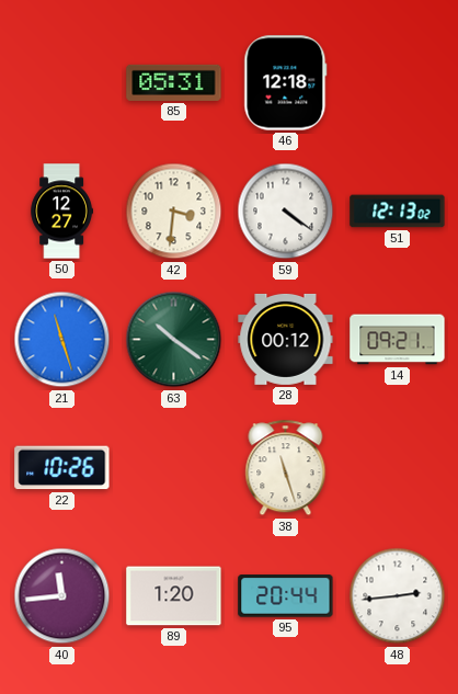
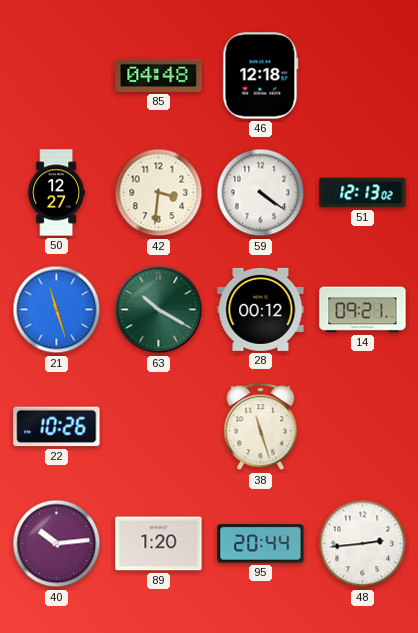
85: 05:31 -> 04:48
63: 10:21 -> 10:20
40: 11:44 -> 10:14
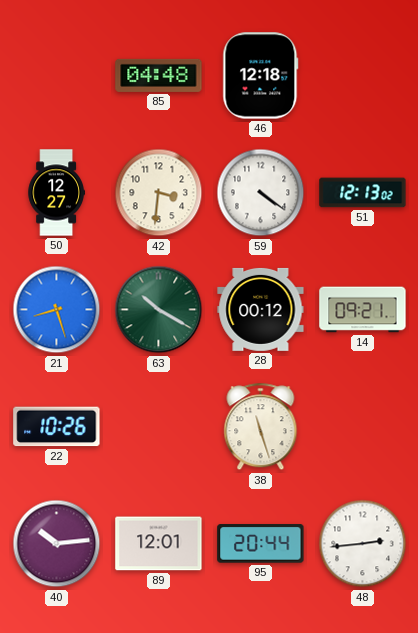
21: 11:27 -> 8:27
89: 1:20 -> 12:01
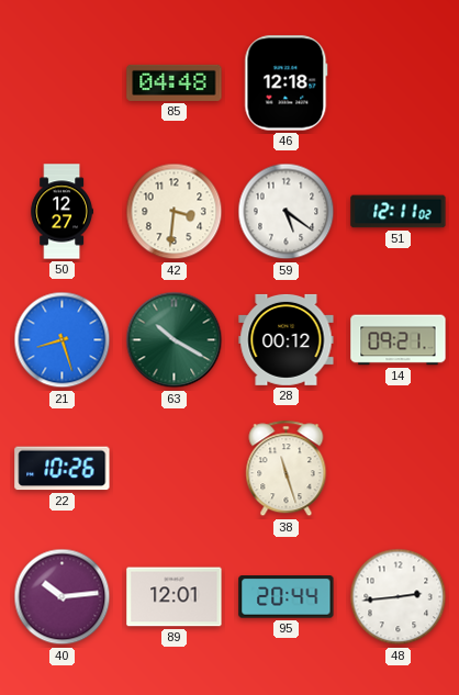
59: 4:21 -> 5:21
51: 12:13 -> 12:11
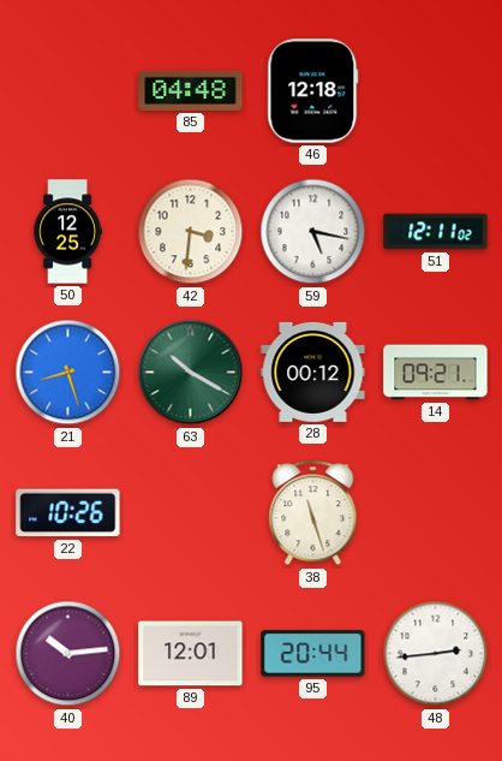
50: 12:27 -> 12:25
59: 5:21 -> 5:17
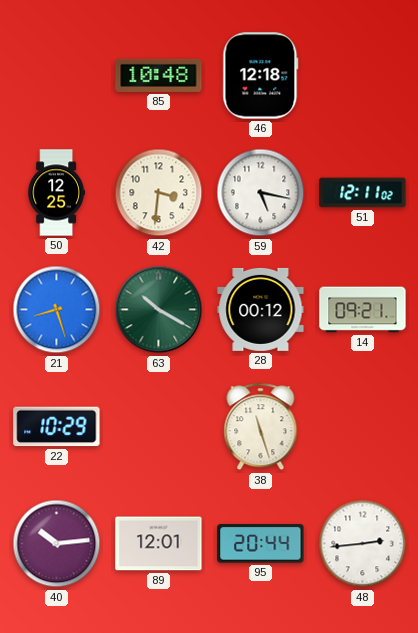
85: 04:48 -> 10:48
22: 10:26 -> 10:29
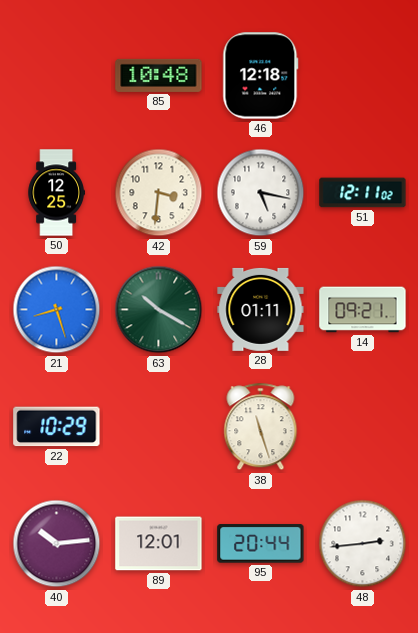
28: 00:12 -> 01:11
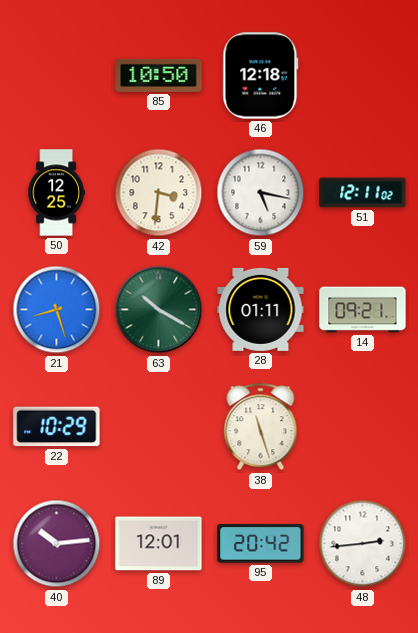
85: 10:48 -> 10:50
95: 20:44 -> 20:42
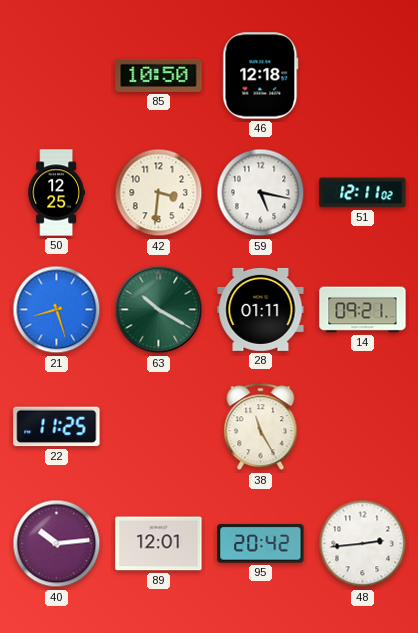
22: 10:29 -> 11:25
38: 11:27 -> 11:25
